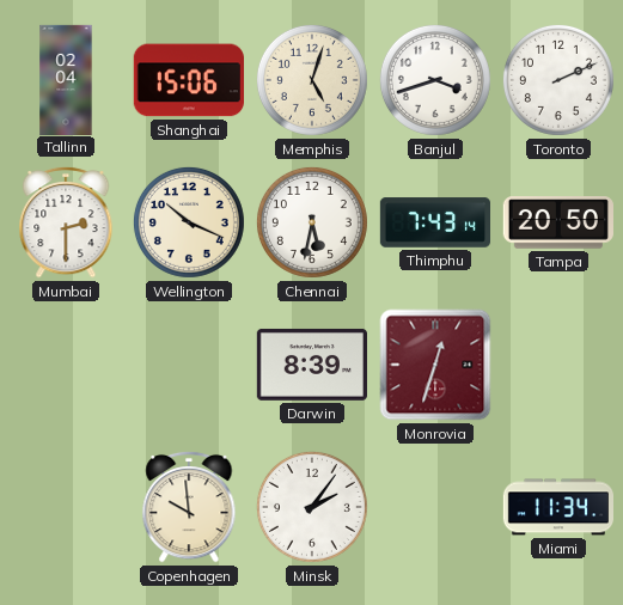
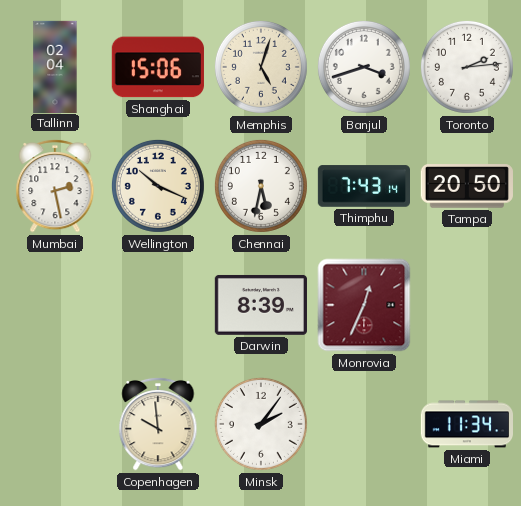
Toronto: 2:11 -> 2:14
Mumbai: 2:30 -> 2:28
Monrovia: 12:33 -> 12:34
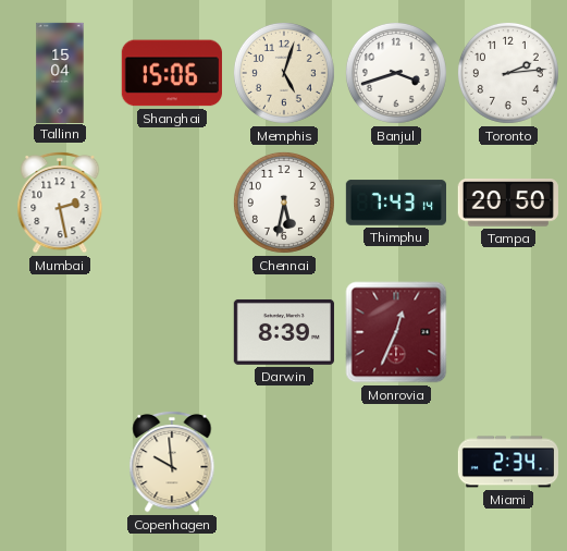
Tallinn: 02:04 -> 15:04
Wellington: 10:19 -> none
Minsk: 2:06 -> none
Miami: 11:34 -> 2:34
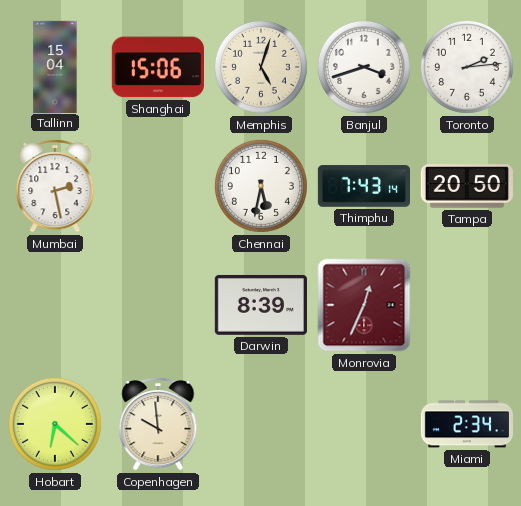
Hobart: none -> 6:22
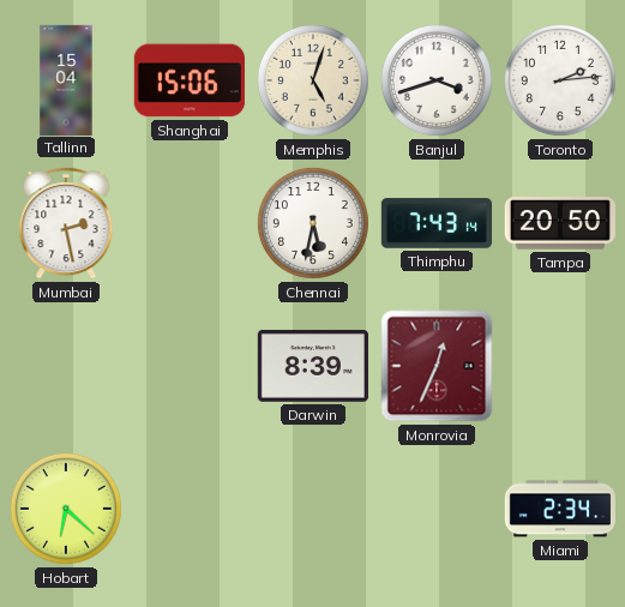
Copenhagen: 9:59 -> none
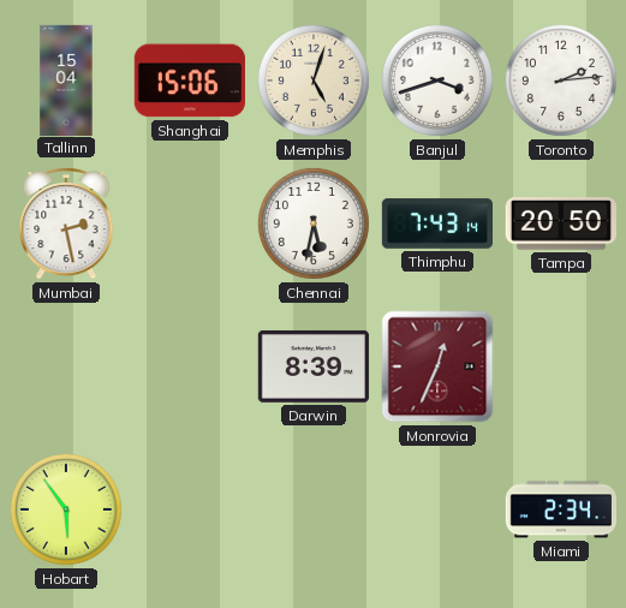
Hobart: 6:22 -> 5:54
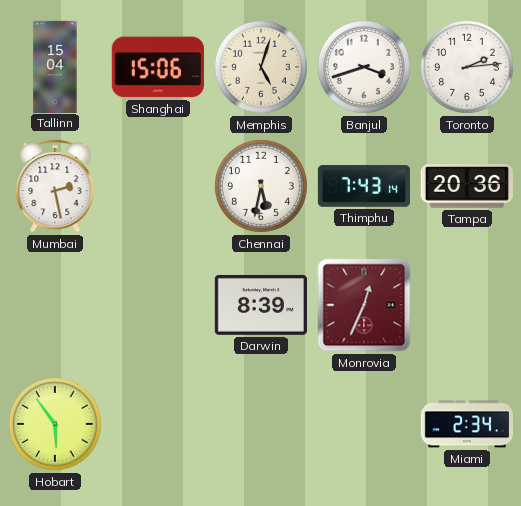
Tampa: 20:50 -> 20:36
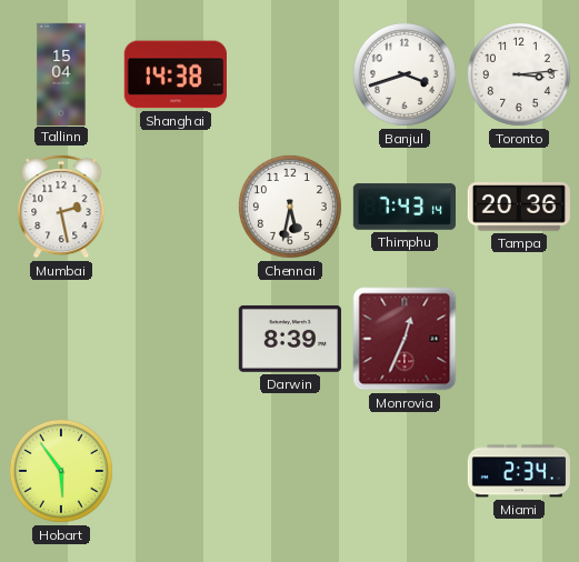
Shanghai: 15:06 -> 14:38
Memphis: 5:03 -> none
Toronto: 2:14 -> 3:14
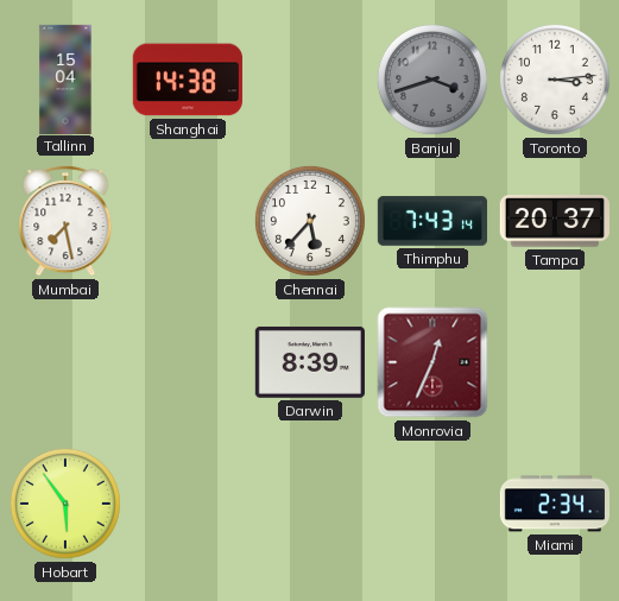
Banjul dial: white -> grey
Mumbai: 2:28 -> 7:28
Chennai: 5:32 -> 5:37
Tampa: 20:36 -> 20:37
